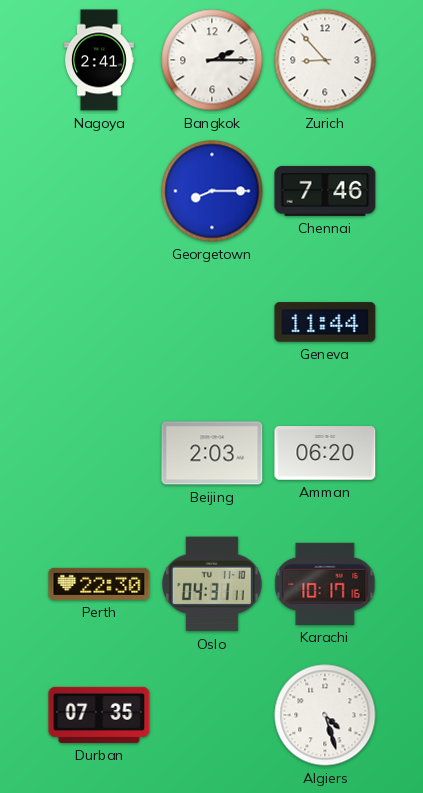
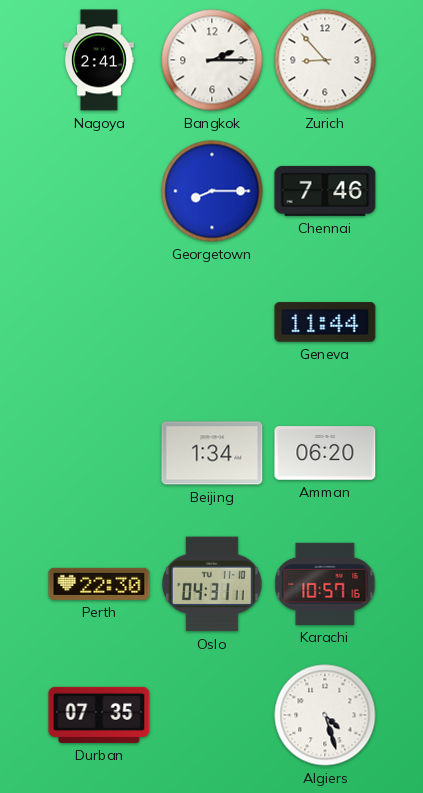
Beijing: 2:03 -> 1:34
Karachi: 10:17 -> 10:57
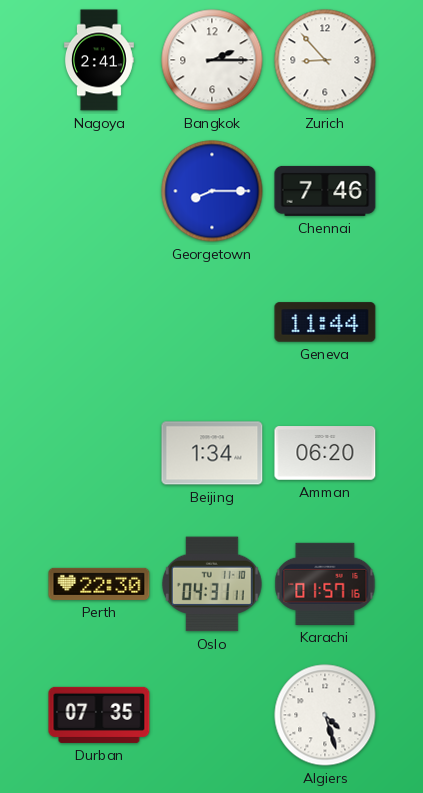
Karachi: 10:57 -> 01:57
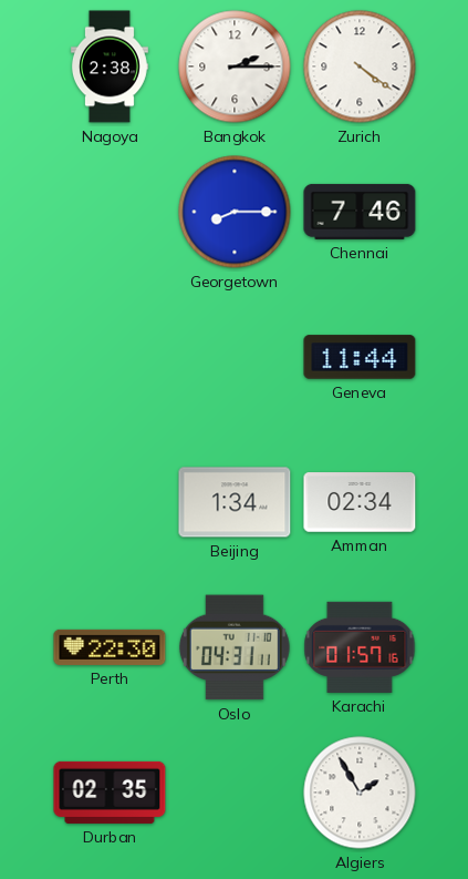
Nagoya: 2:41 -> 2:38
Zurich: 8:53 -> 4:21
Amman: 06:20 -> 02:34
Durban: 07:35 -> 02:35
Algiers: 4:27 -> 1:55
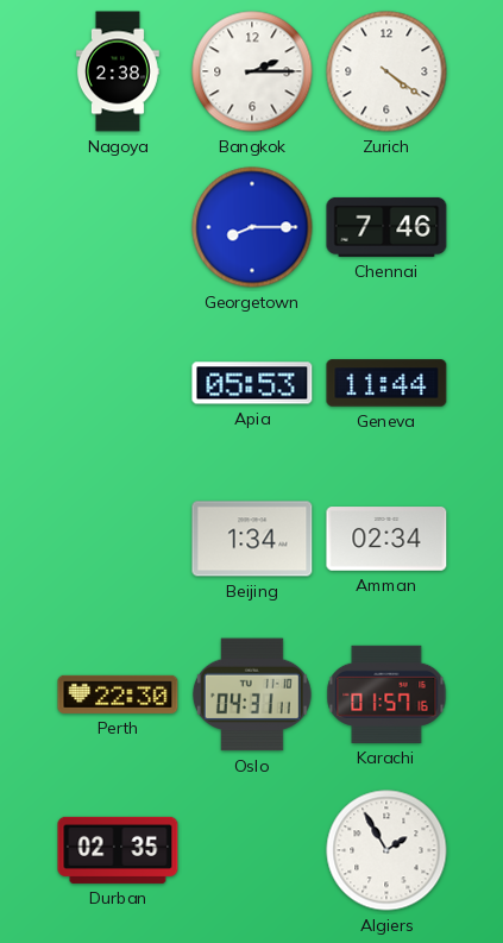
Apia: none -> 05:53
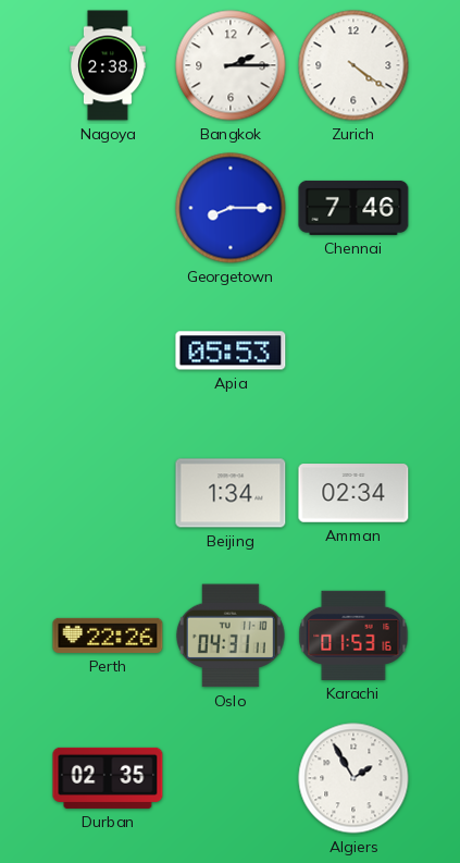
Geneva: 11:44 -> none
Perth: 22:30 -> 22:26
Karachi: 01:57 -> 01:53
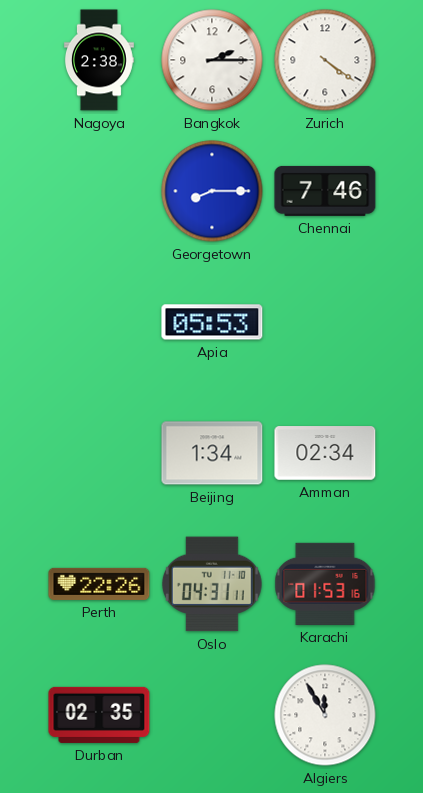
Algiers: 1:55 -> 11:55
